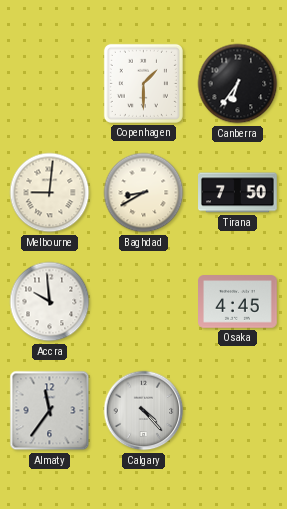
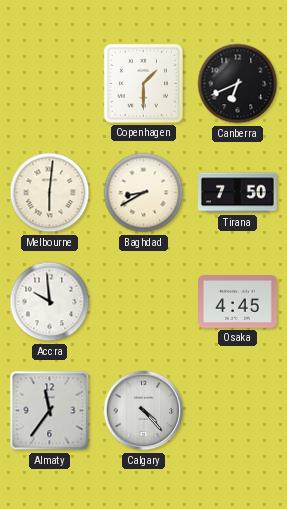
Canberra: 6:36 -> 6:41
Melbourne: 9:01 -> 6:01
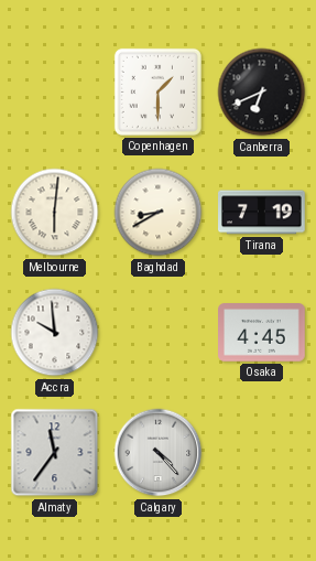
Tirana: 7:50 -> 7:19
